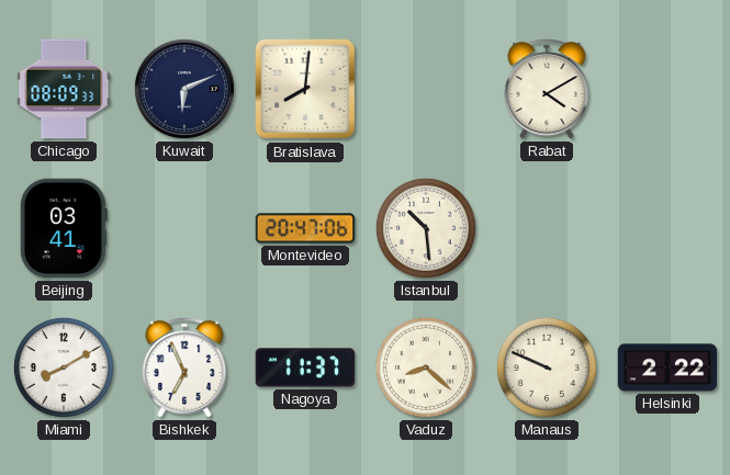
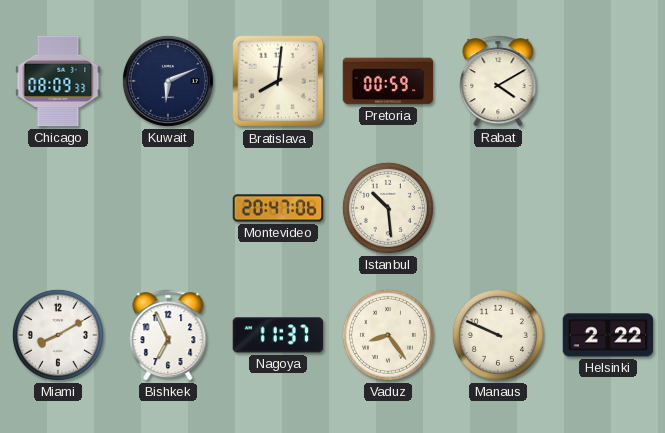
Pretoria: none -> 00:59
Beijing: 03:41 -> none
Vaduz: 8:22 -> 8:24
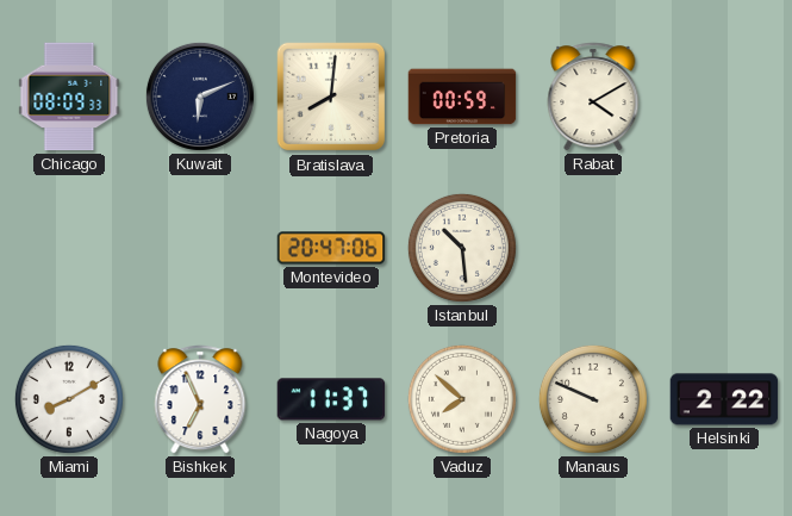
Vaduz: 8:24 -> 7:52
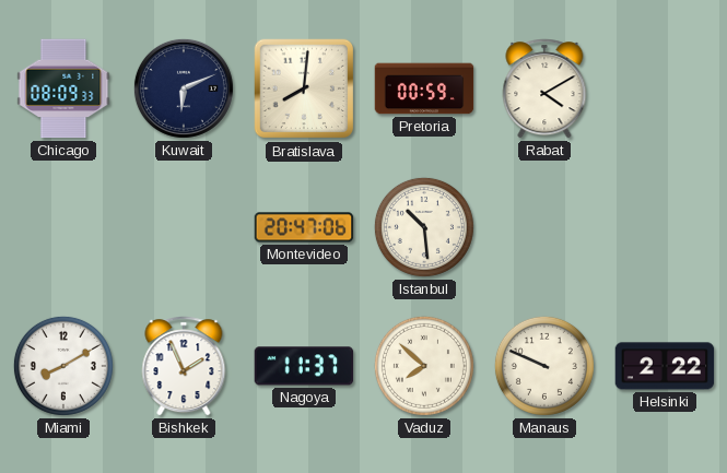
Bishkek: 6:56 -> 1:56
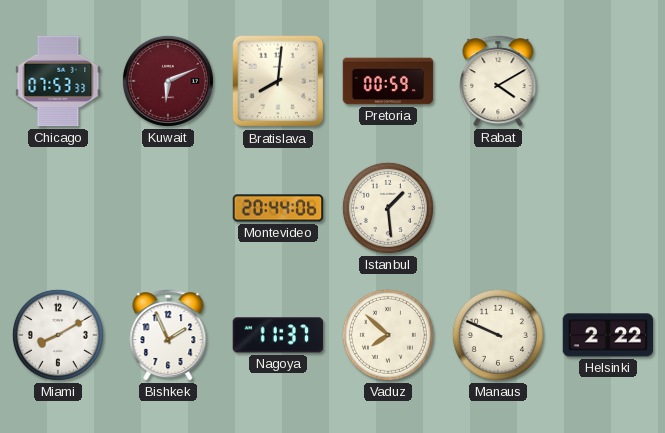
Chicago: 08:09 -> 07:53
Kuwait dial: navy -> burgundy
Montevideo: 20:47 -> 20:44
Istanbul: 10:29 -> 1:29
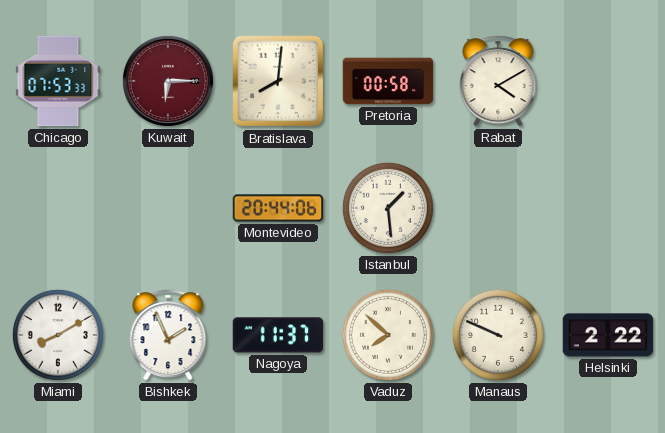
Kuwait: 6:11 -> 6:15
Pretoria: 00:59 -> 00:58
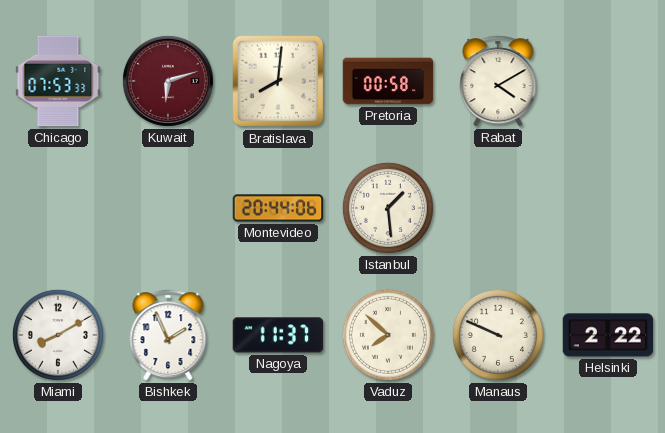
Kuwait: 6:15 -> 6:12
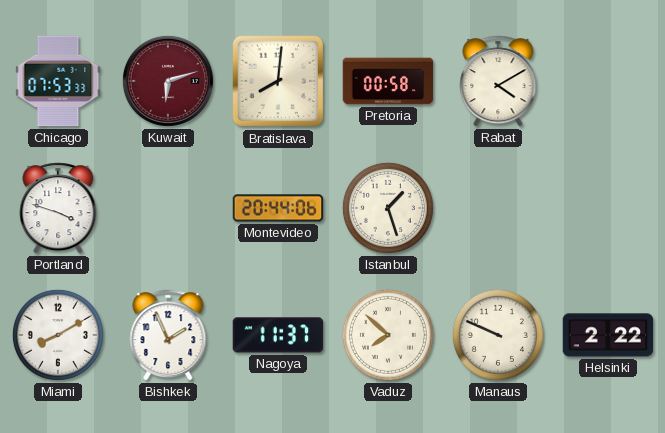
Portland: none -> 3:48
Istanbul: 1:29 -> 1:27
